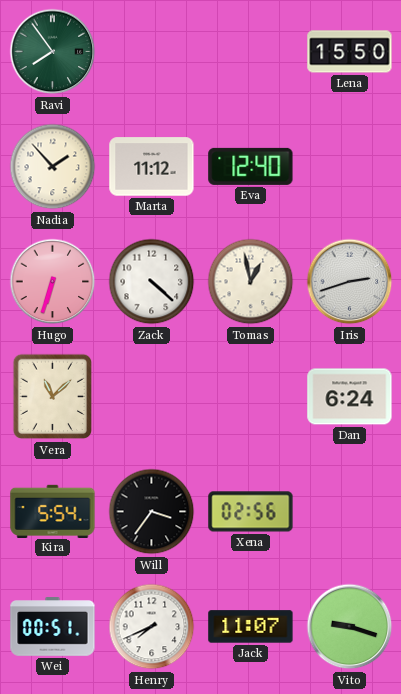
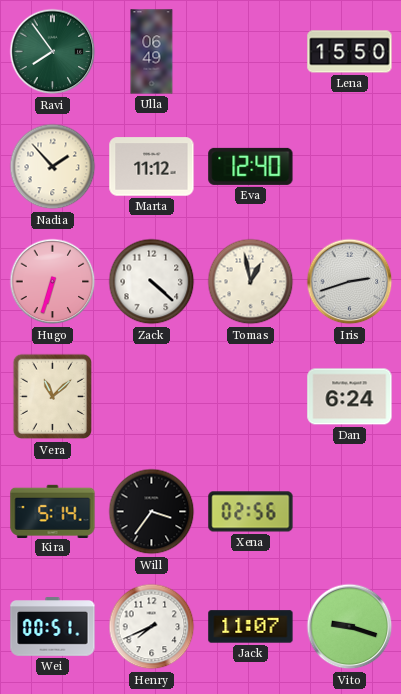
Ulla: none -> 06:49
Kira: 5:54 -> 5:14
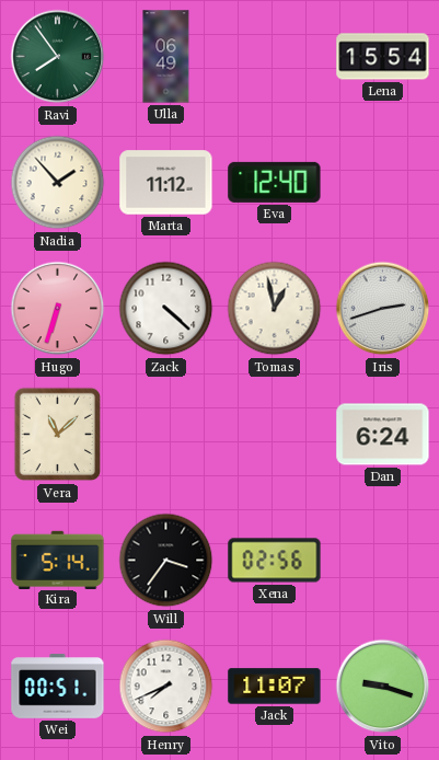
Lena: 15:50 -> 15:54
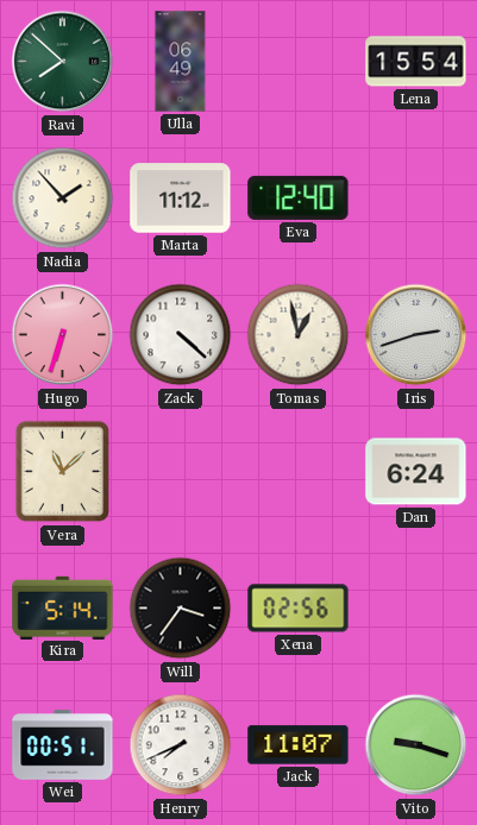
Ravi: 7:54 -> 7:52
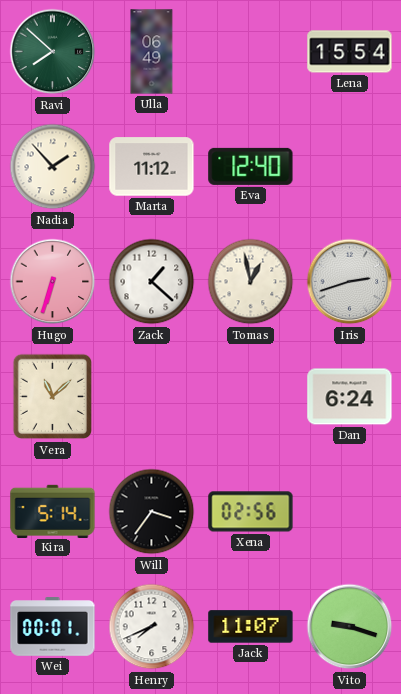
Zack: 4:22 -> 1:22
Wei: 00:51 -> 00:01
